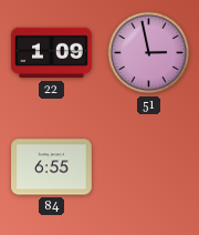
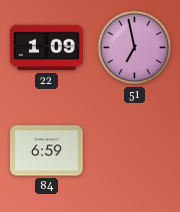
51: 2:58 -> 6:58
84: 6:55 -> 6:59
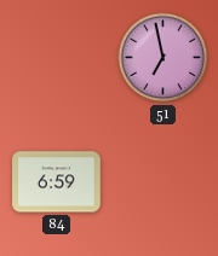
22: 1:09 -> none
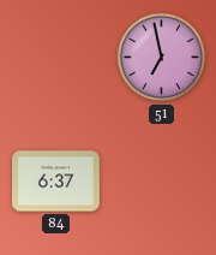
84: 6:59 -> 6:37
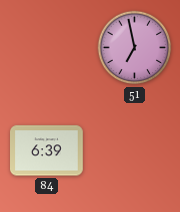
84: 6:37 -> 6:39
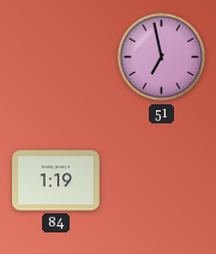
84: 6:39 -> 1:19
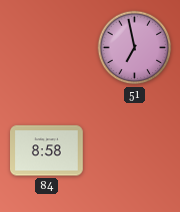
84: 1:19 -> 8:58
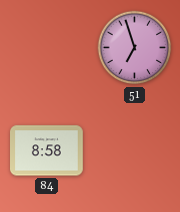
51: 6:58 -> 6:57
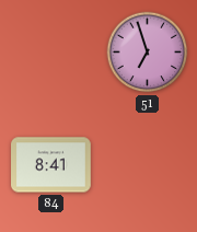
84: 8:58 -> 8:41
